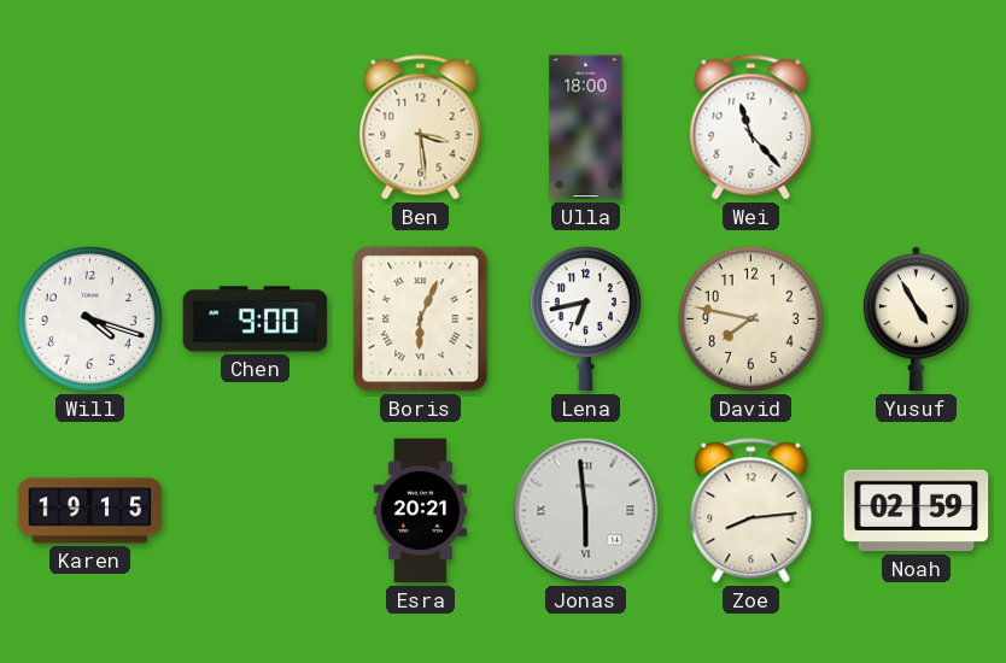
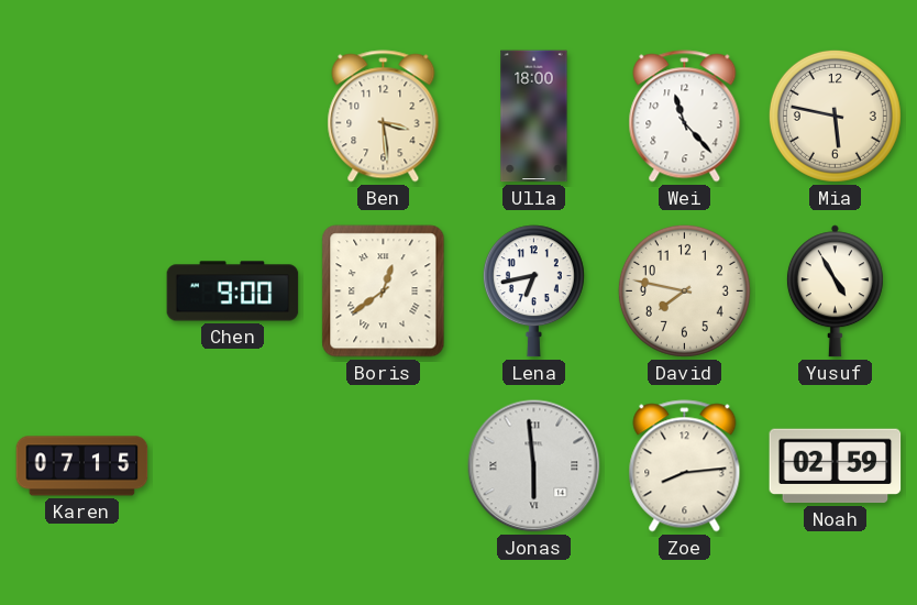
Mia: none -> 5:47
Will: 4:18 -> none
Boris: 6:04 -> 12:39
Karen: 19:15 -> 07:15
Esra: 20:21 -> none
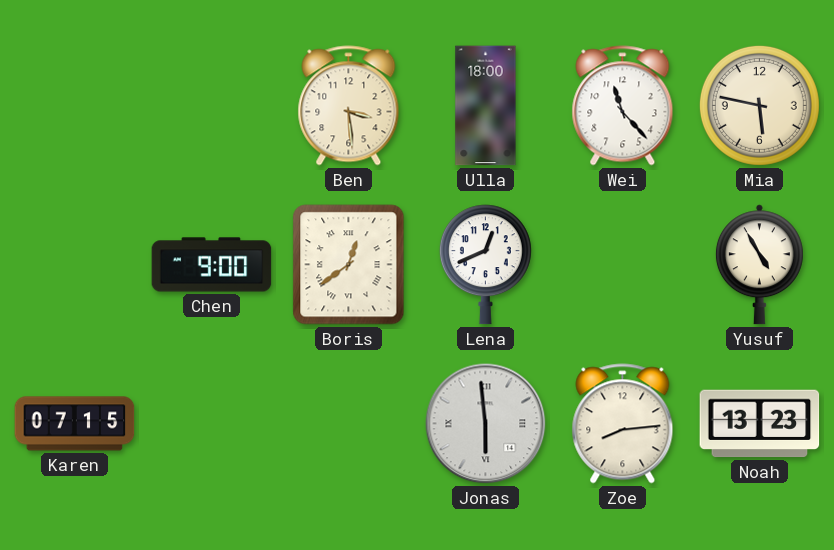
Lena: 6:43 -> 12:41
David: 7:47 -> none
Noah: 02:59 -> 13:23
